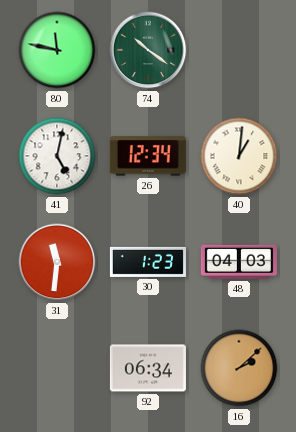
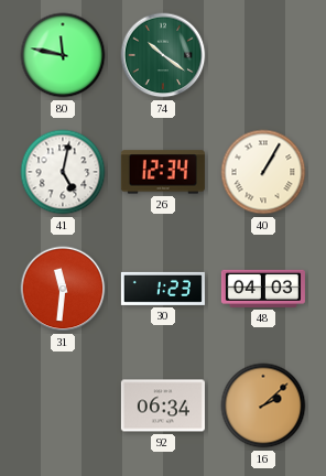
40: 1:01 -> 1:05
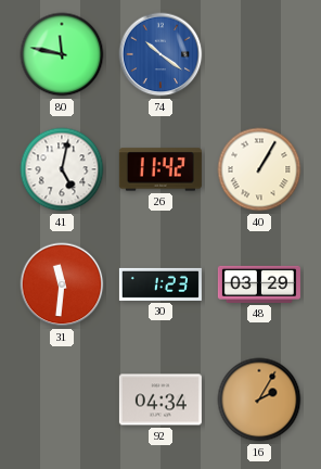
74 dial: green -> blue
26: 12:34 -> 11:42
48: 04:03 -> 03:29
92: 06:34 -> 04:34
16: 2:08 -> 2:05
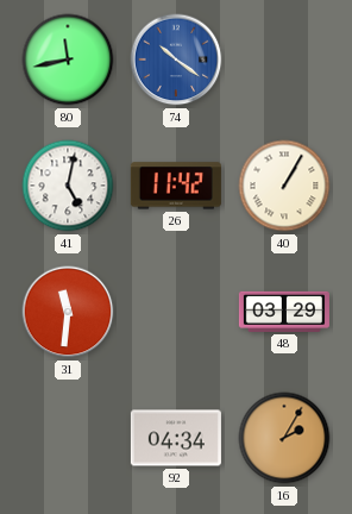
80: 11:47 -> 11:43
30: 1:23 -> none
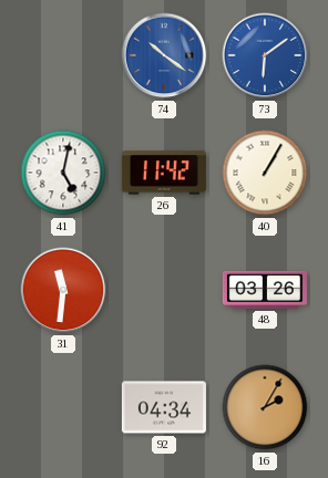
80: 11:43 -> none
73: none -> 6:09
48: 03:29 -> 03:26
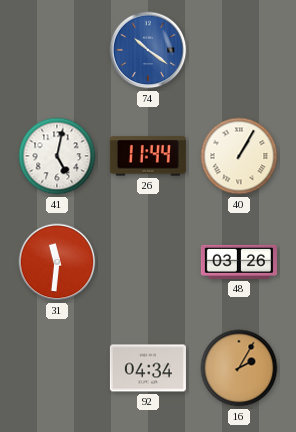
73: 6:09 -> none
26: 11:42 -> 11:44
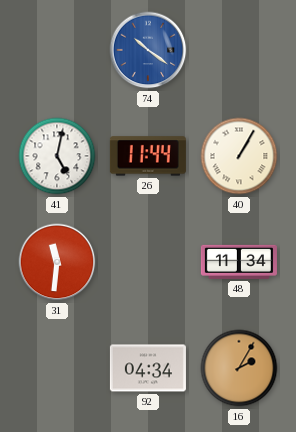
48: 03:26 -> 11:34
